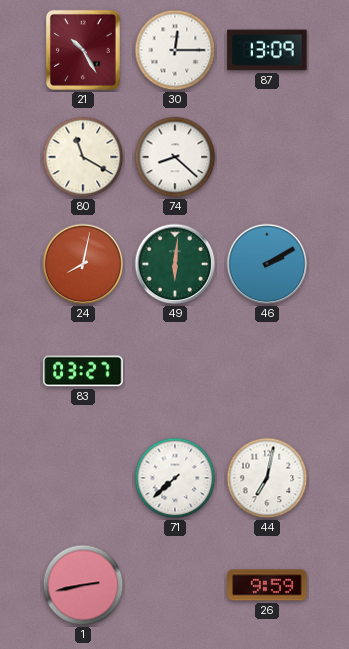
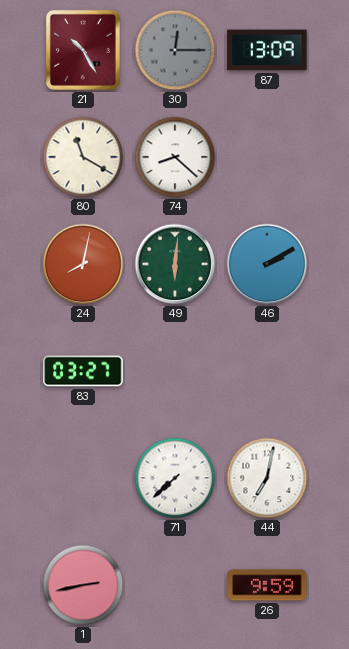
30 dial: white -> grey
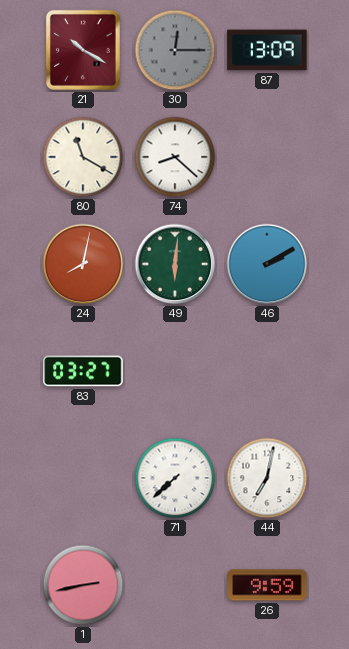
21: 10:25 -> 10:20
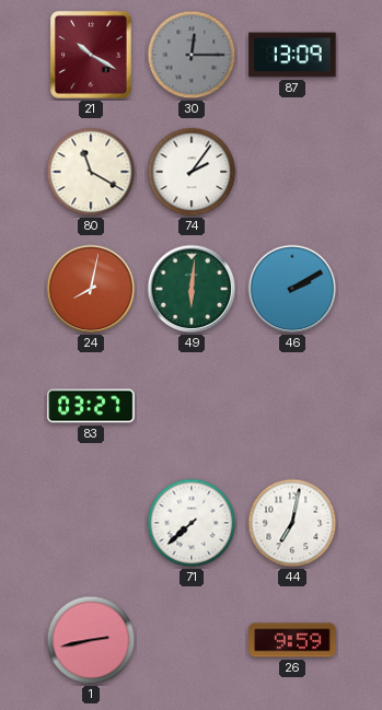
74: 8:22 -> 2:06
